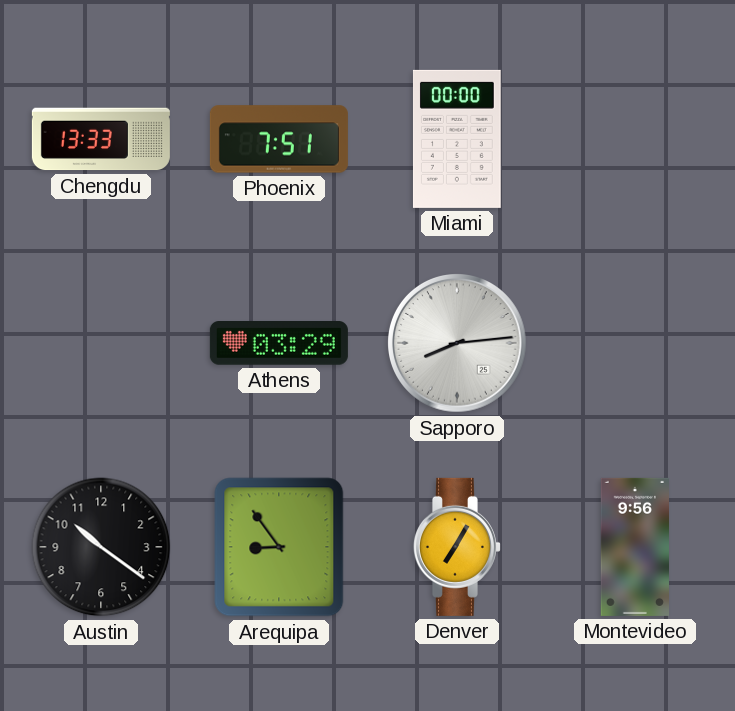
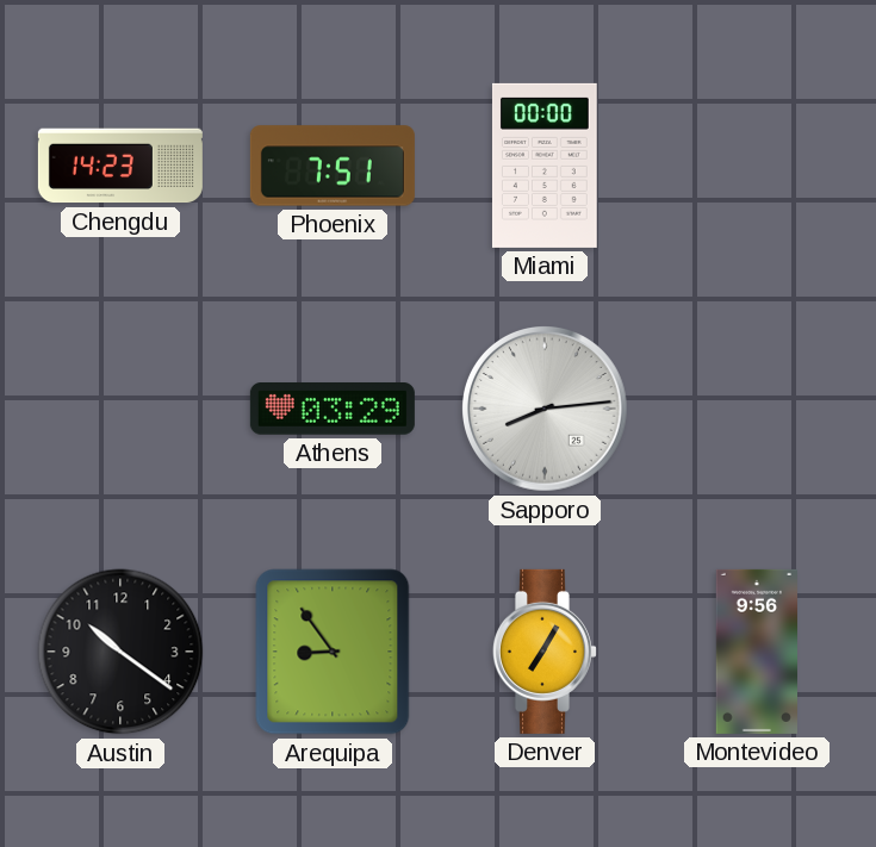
Chengdu: 13:33 -> 14:23
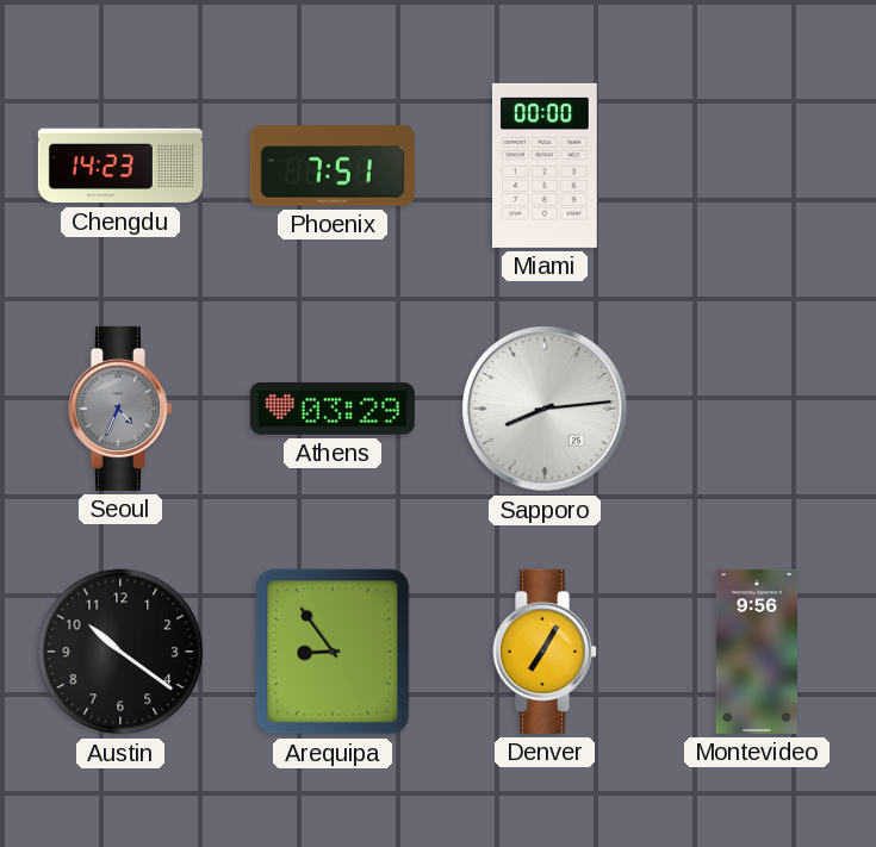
Seoul: none -> 4:34
